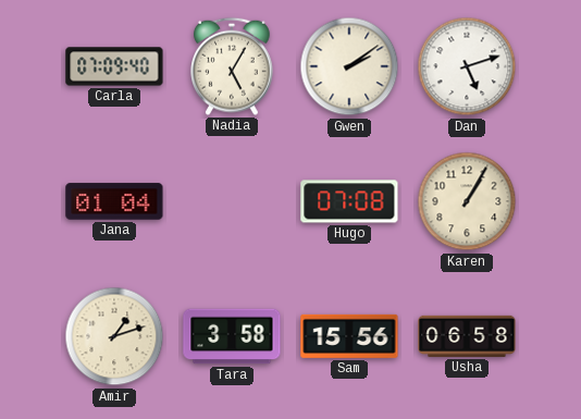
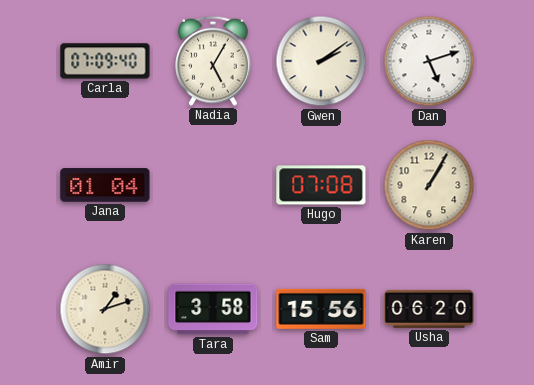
Usha: 06:58 -> 06:20
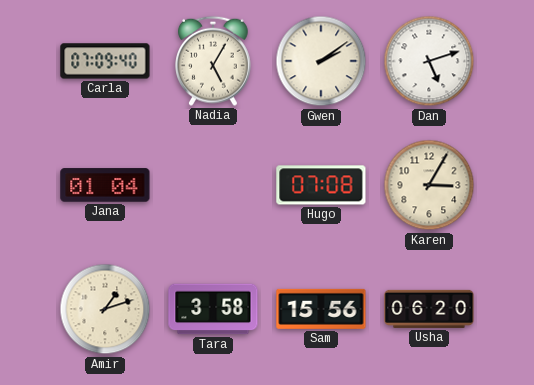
Karen: 1:05 -> 3:05
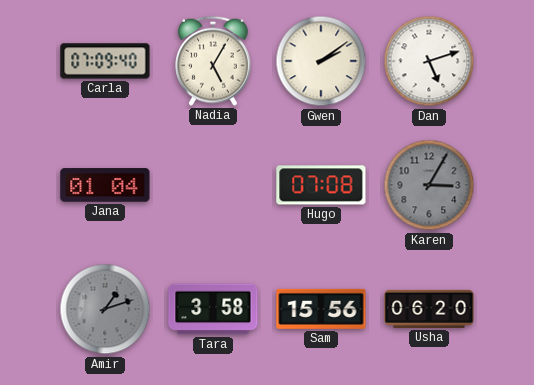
Karen dial: cream -> grey
Amir dial: cream -> grey
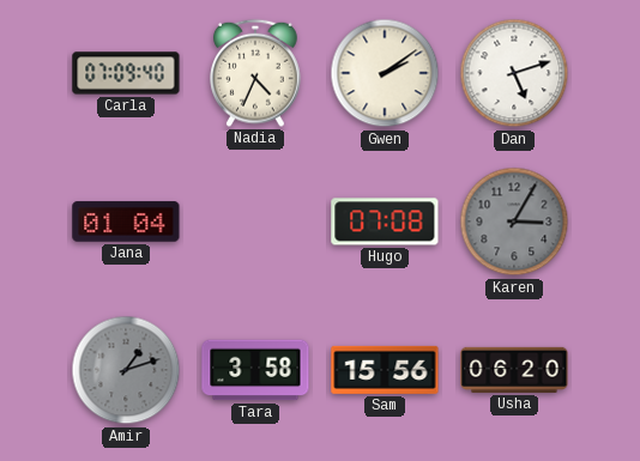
Nadia: 5:05 -> 4:34
